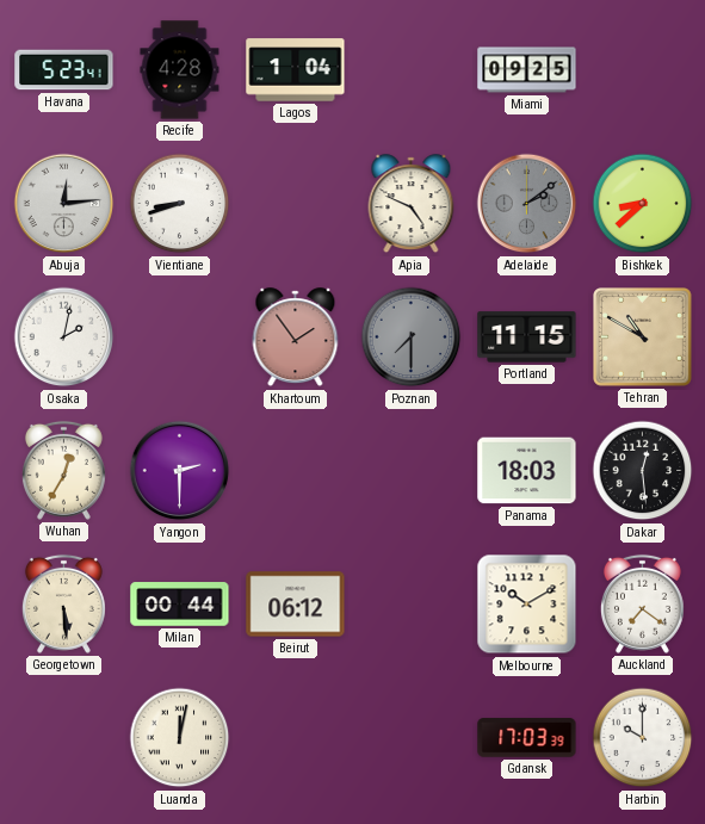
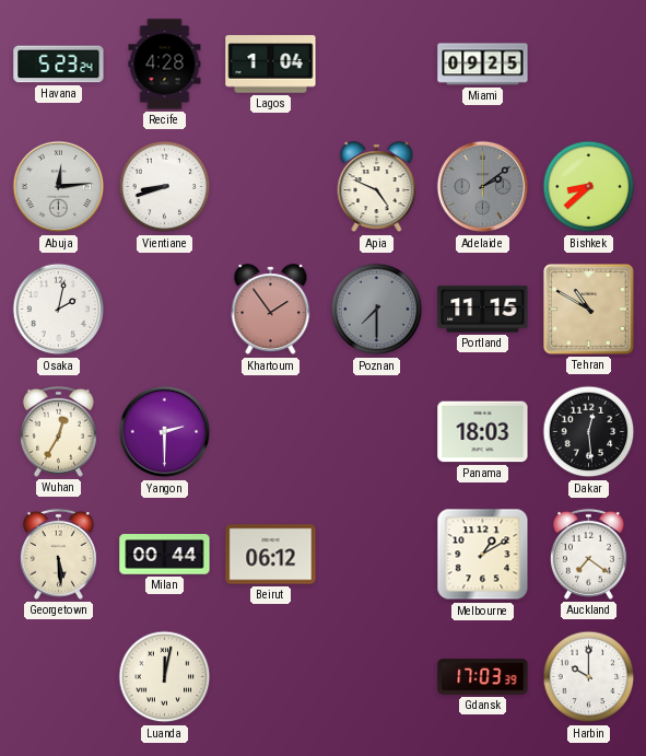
Havana: 5:23:41 -> 5:23:24
Melbourne: 10:10 -> 1:10
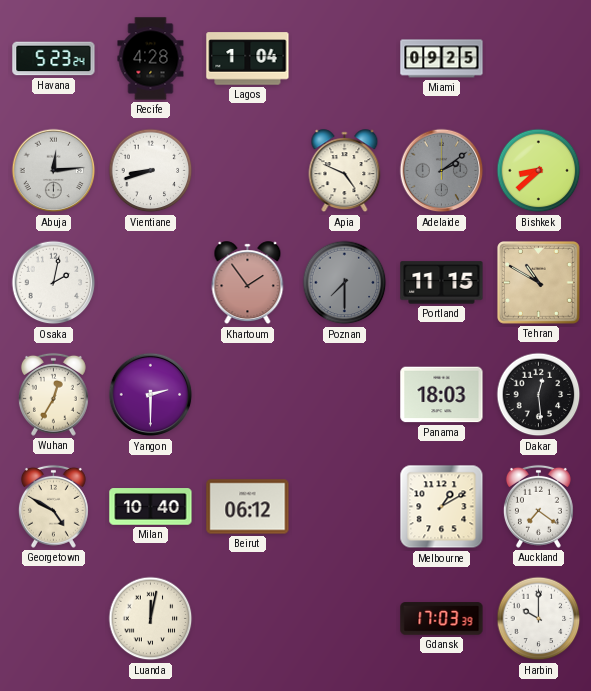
Georgetown: 5:29 -> 4:50
Milan: 00:44 -> 10:40
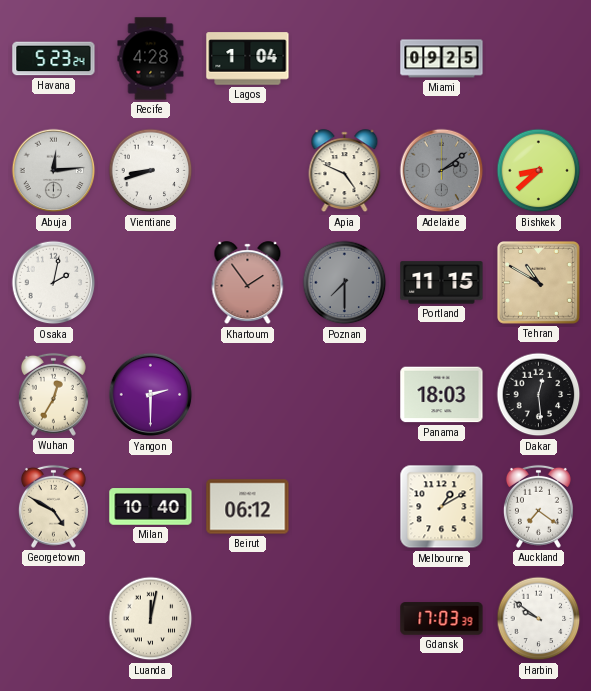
Harbin: 10:00 -> 9:51
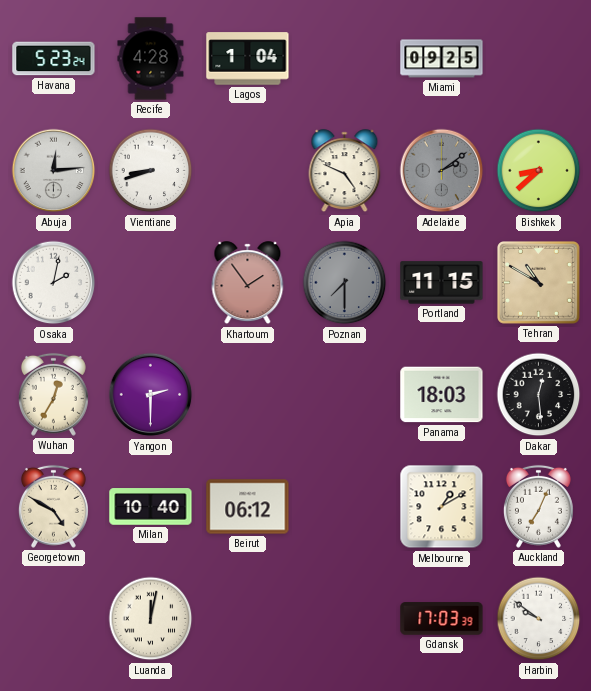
Auckland: 7:21 -> 7:04
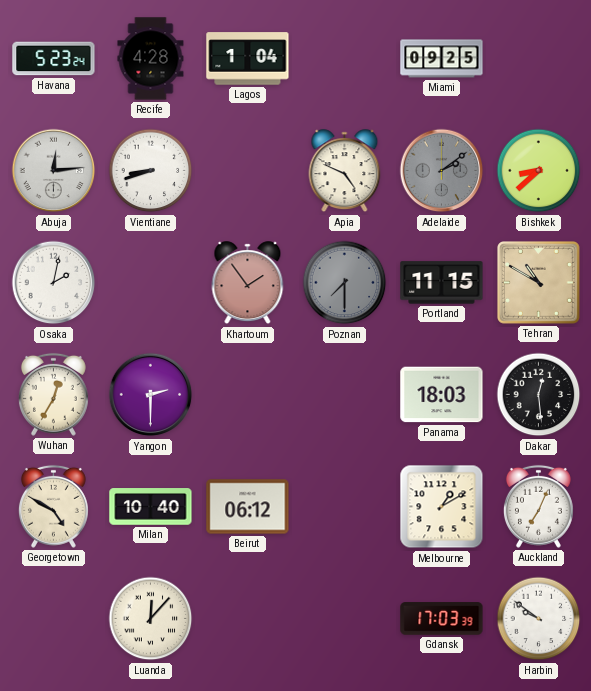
Luanda: 12:02 -> 12:07
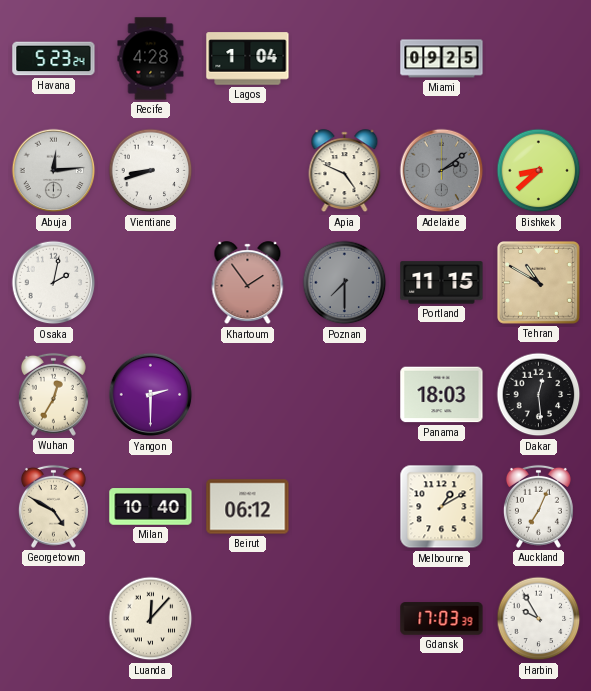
Harbin: 9:51 -> 9:55
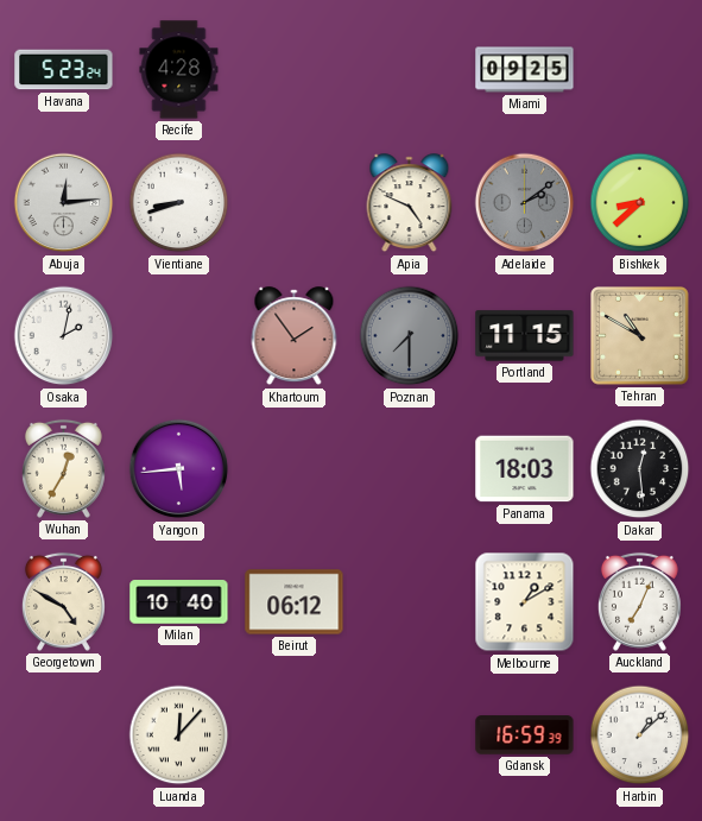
Lagos: 1:04 -> none
Yangon: 2:30 -> 5:44
Gdansk: 17:03 -> 16:59
Harbin: 9:55 -> 1:08
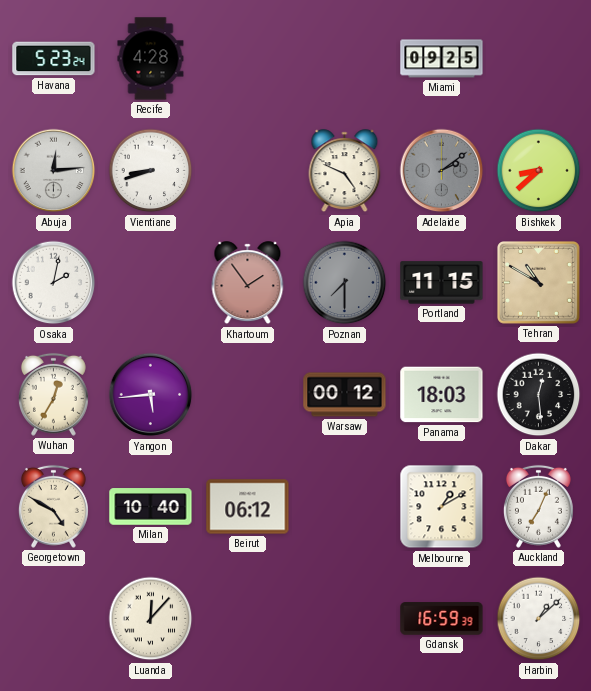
Warsaw: none -> 00:12
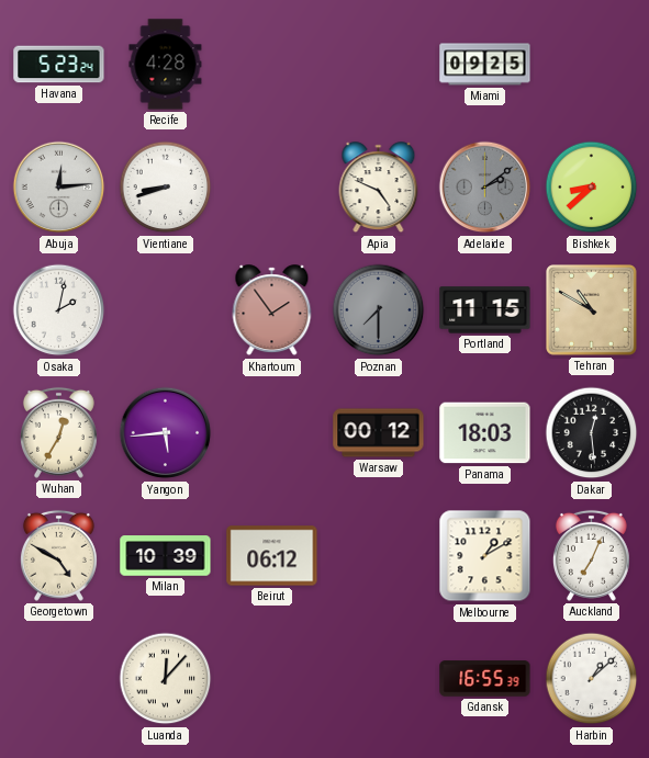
Milan: 10:40 -> 10:39
Gdansk: 16:59 -> 16:55
